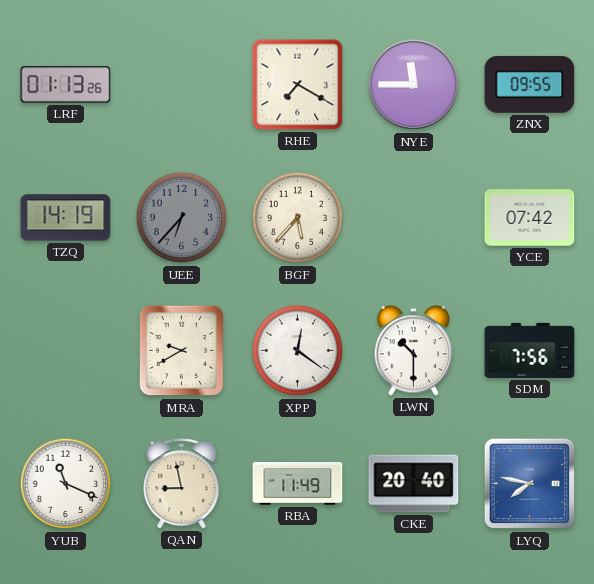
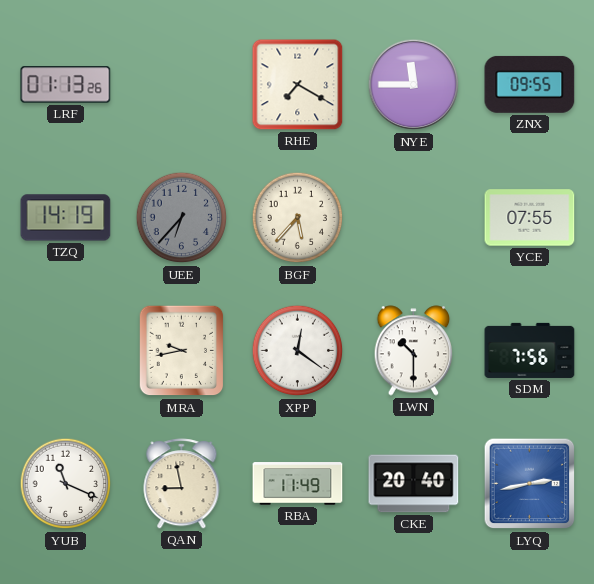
YCE: 07:42 -> 07:55
MRA: 9:40 -> 9:43
LYQ: 7:47 -> 2:43
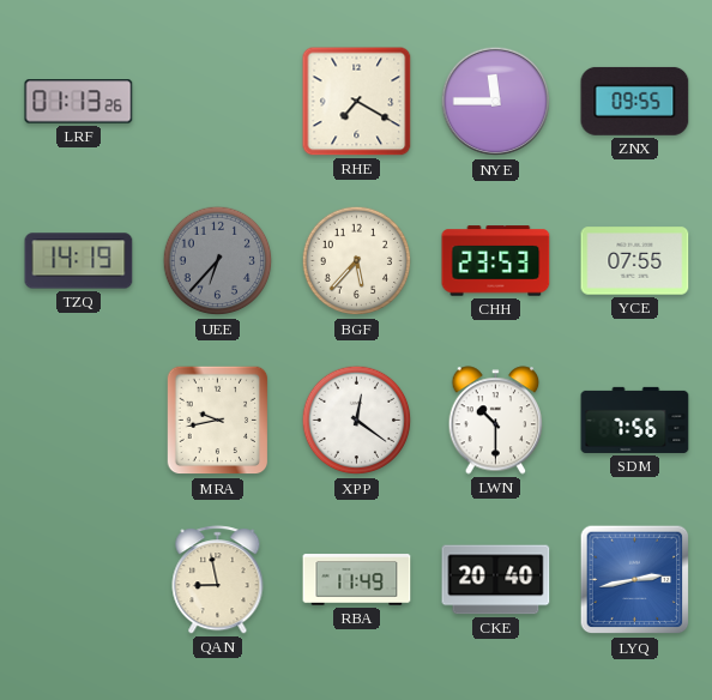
CHH: none -> 23:53
YUB: 11:19 -> none
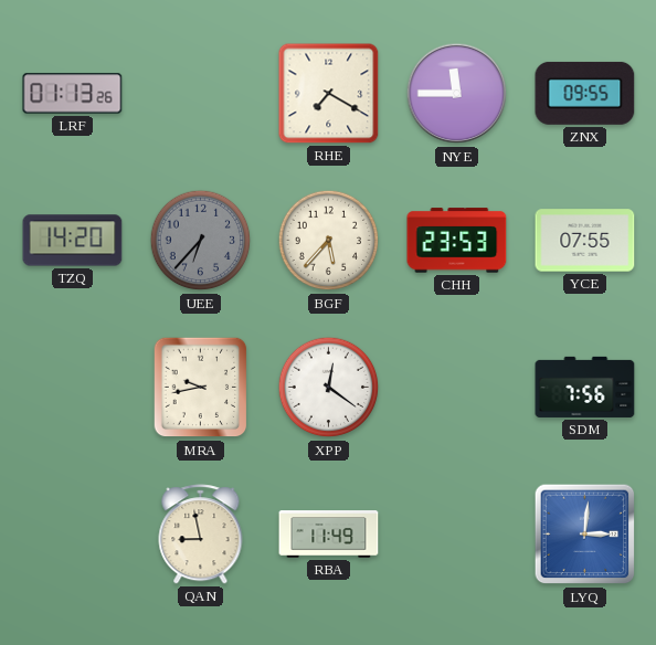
TZQ: 14:19 -> 14:20
LWN: 10:30 -> none
CKE: 20:40 -> none
LYQ: 2:43 -> 3:01
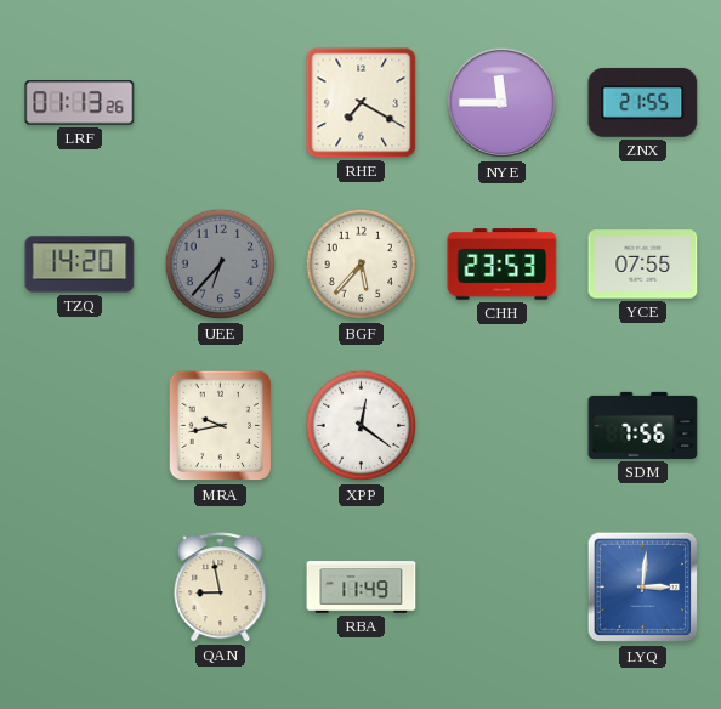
ZNX: 09:55 -> 21:55
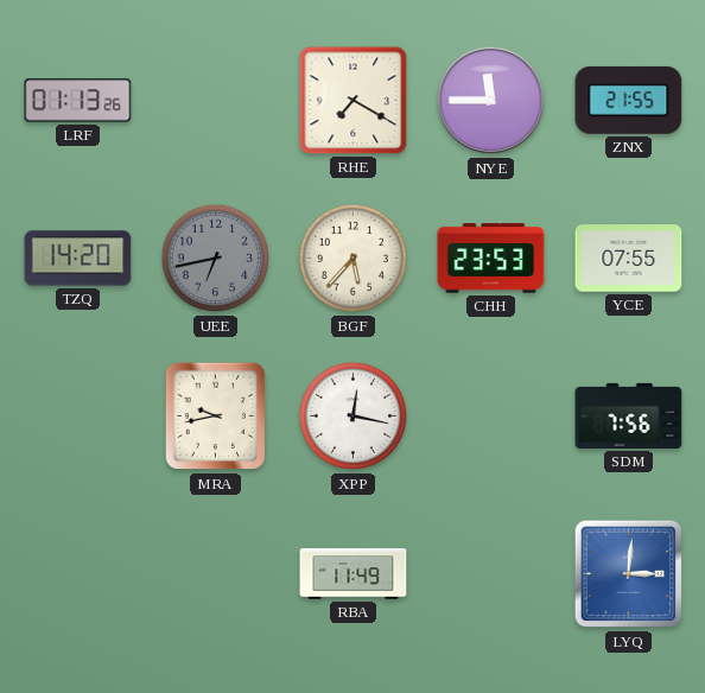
UEE: 6:37 -> 6:43
XPP: 12:21 -> 12:17
QAN: 8:58 -> none
